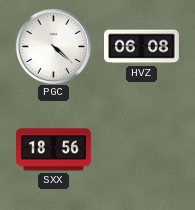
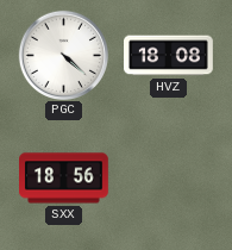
HVZ: 06:08 -> 18:08
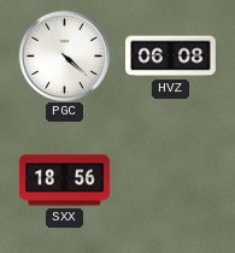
HVZ: 18:08 -> 06:08
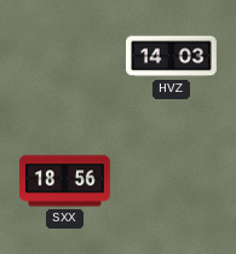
PGC: 4:22 -> none
HVZ: 06:08 -> 14:03
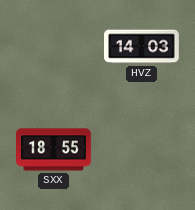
SXX: 18:56 -> 18:55
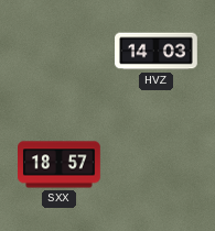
SXX: 18:55 -> 18:57
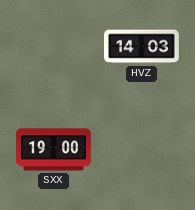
SXX: 18:57 -> 19:00
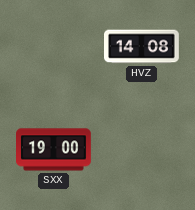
HVZ: 14:03 -> 14:08
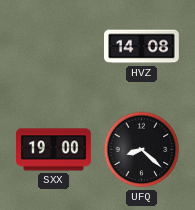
UFQ: none -> 8:22
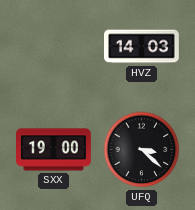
HVZ: 14:08 -> 14:03
UFQ: 8:22 -> 3:22
